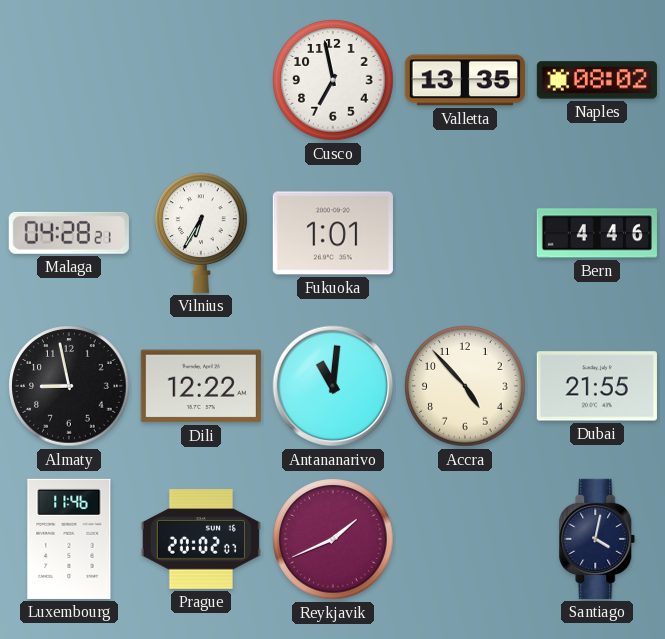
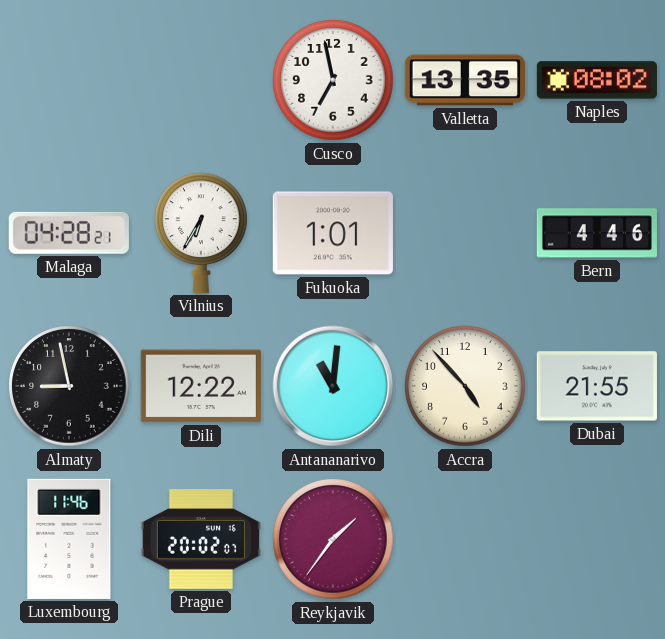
Reykjavik: 1:41 -> 1:36
Santiago: 4:02 -> none
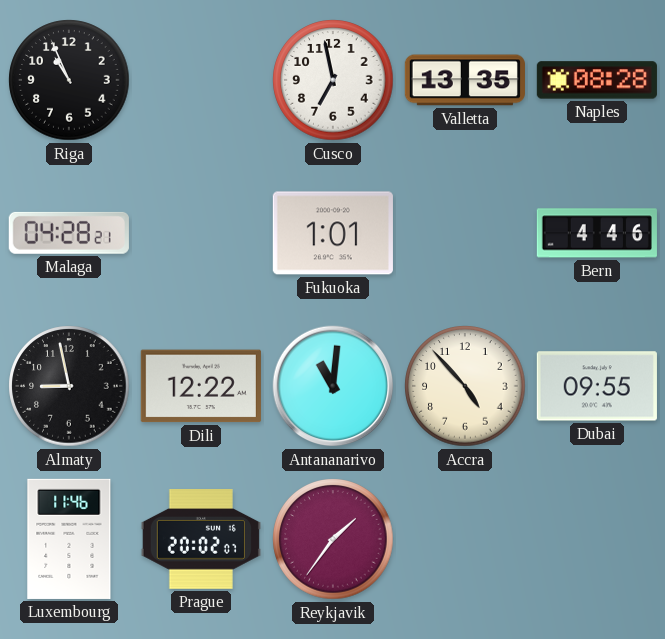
Riga: none -> 10:56
Naples: 08:02 -> 08:28
Vilnius: 6:35 -> none
Dubai: 21:55 -> 09:55
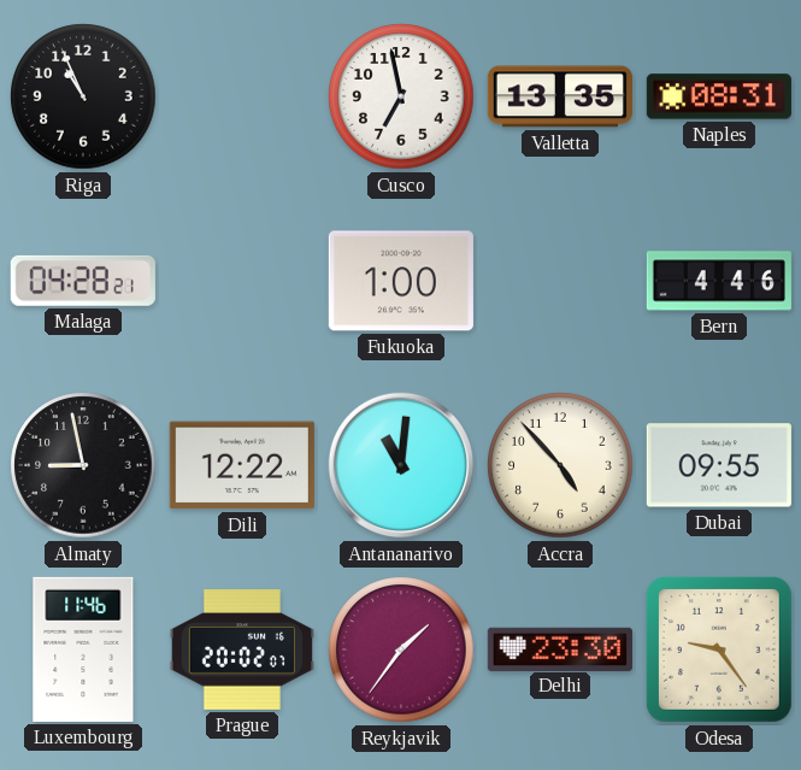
Naples: 08:28 -> 08:31
Fukuoka: 1:01 -> 1:00
Delhi: none -> 23:30
Odesa: none -> 9:24
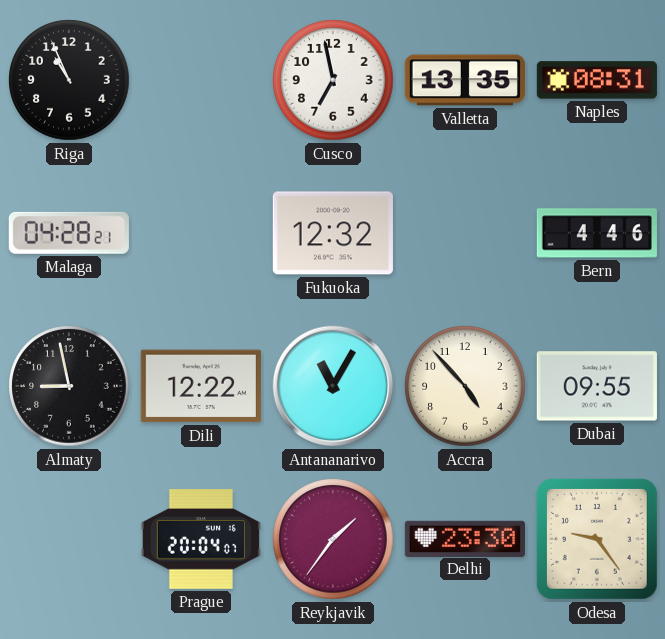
Fukuoka: 1:00 -> 12:32
Antananarivo: 11:01 -> 11:05
Luxembourg: 11:46 -> none
Prague: 20:02 -> 20:04
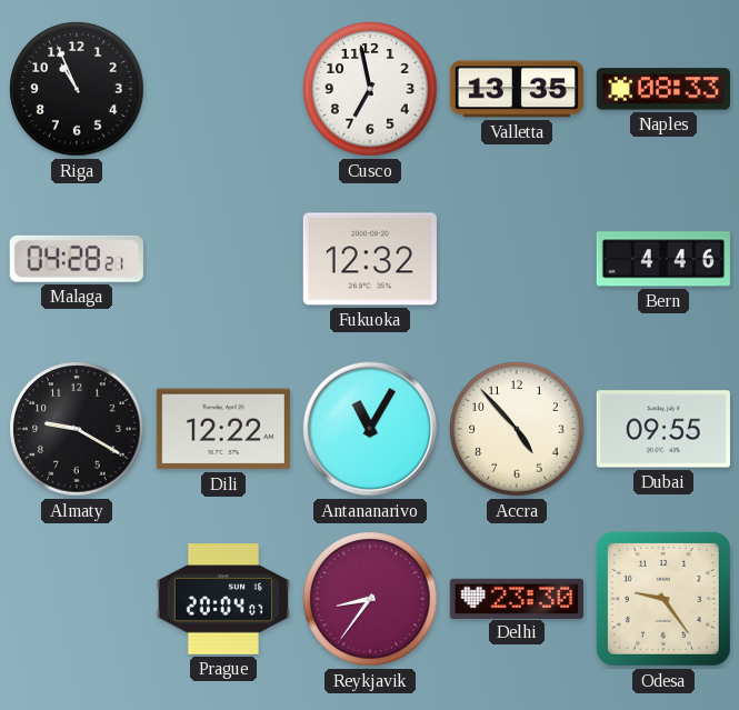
Naples: 08:31 -> 08:33
Almaty: 8:58 -> 9:20
Reykjavik: 1:36 -> 8:36
